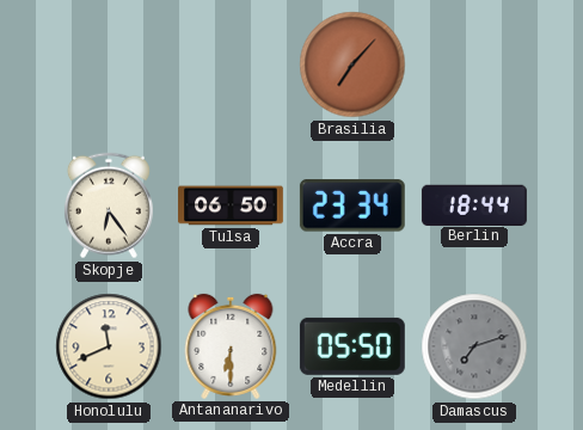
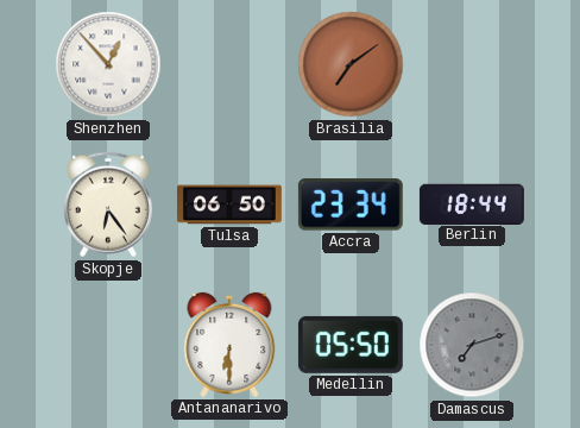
Shenzhen: none -> 12:53
Brasilia: 7:07 -> 7:09
Honolulu: 11:41 -> none
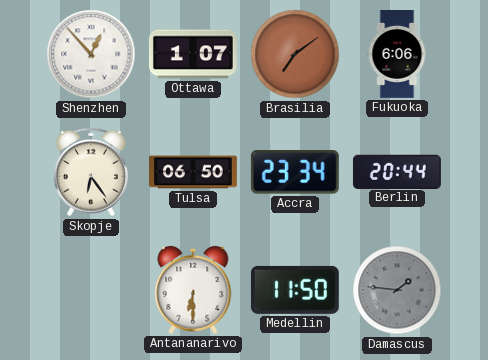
Ottawa: none -> 1:07
Fukuoka: none -> 6:06
Berlin: 18:44 -> 20:44
Medellin: 05:50 -> 11:50
Damascus: 7:12 -> 1:46
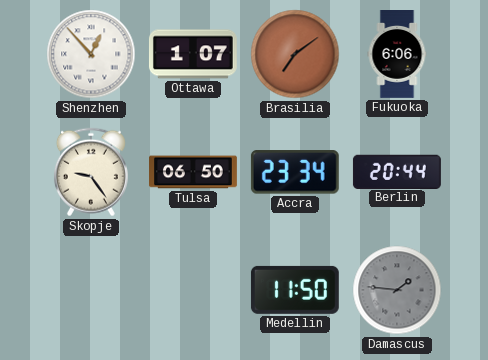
Skopje: 6:24 -> 9:24
Antananarivo: 6:30 -> none
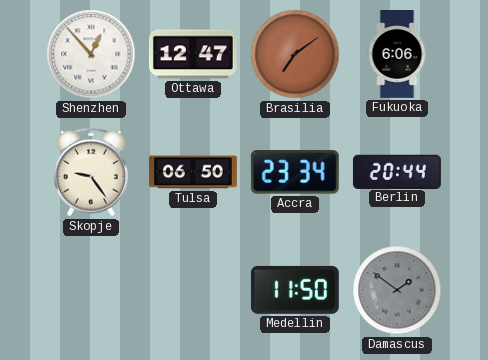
Ottawa: 1:07 -> 12:47
Damascus: 1:46 -> 1:51
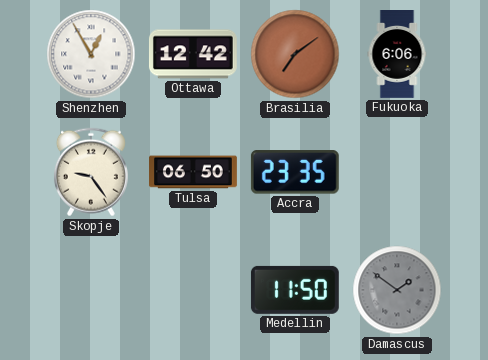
Shenzhen: 12:53 -> 12:55
Ottawa: 12:47 -> 12:42
Accra: 23:34 -> 23:35
Berlin: 20:44 -> none
